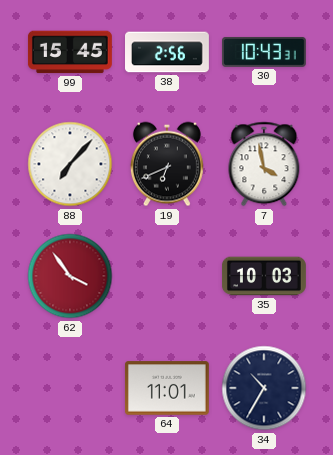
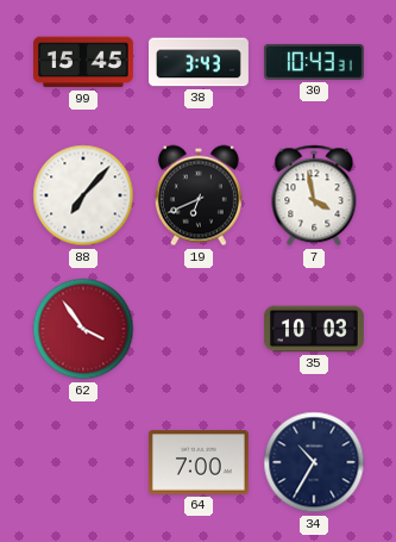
38: 2:56 -> 3:43
64: 11:01 -> 7:00
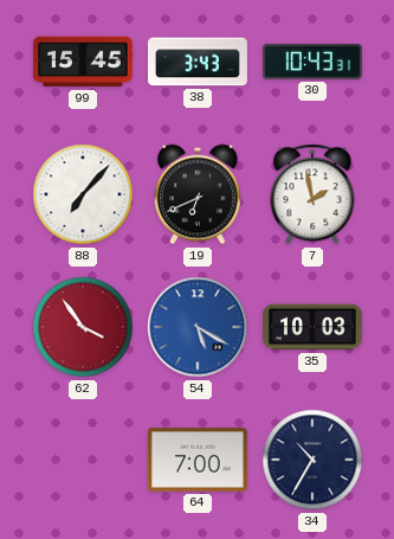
7: 3:58 -> 1:58
54: none -> 5:20
